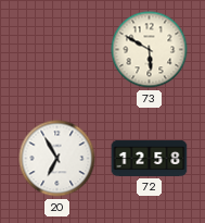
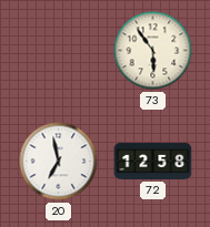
73: 5:50 -> 5:54
20: 6:55 -> 6:58
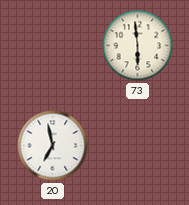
73: 5:54 -> 5:59
72: 12:58 -> none
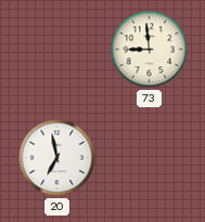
73: 5:59 -> 8:59
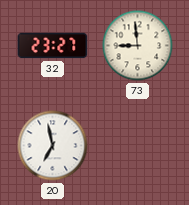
32: none -> 23:27
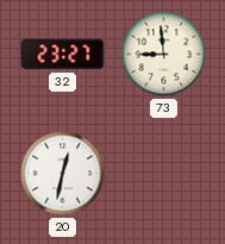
20: 6:58 -> 12:32
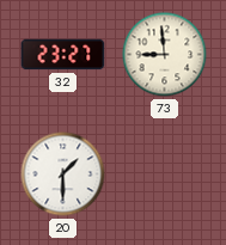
20: 12:32 -> 1:30
